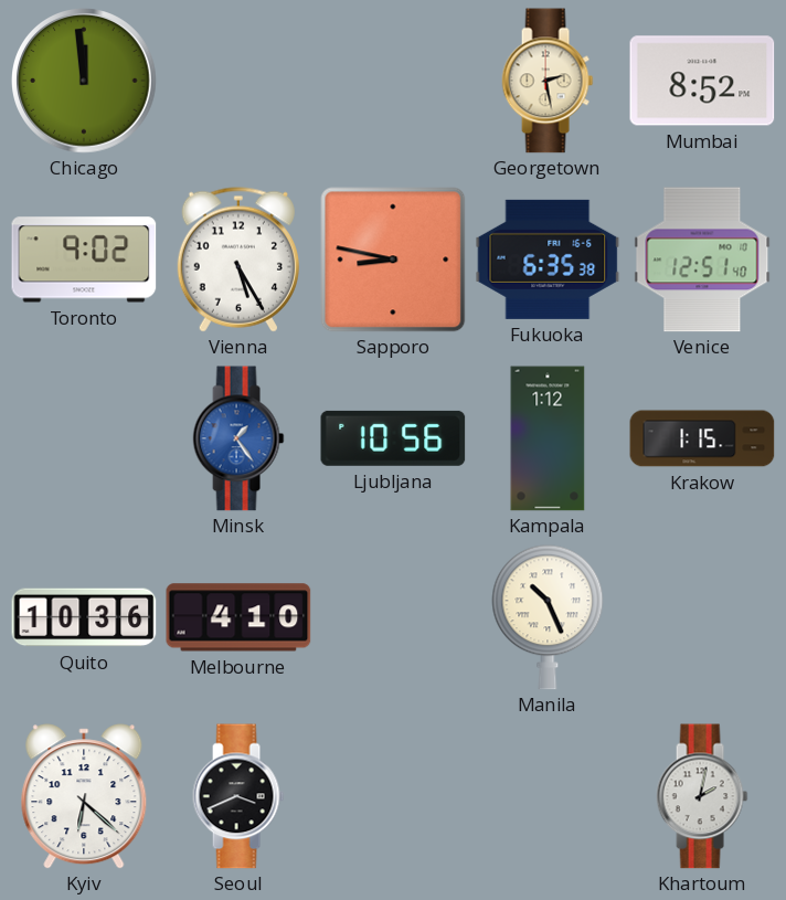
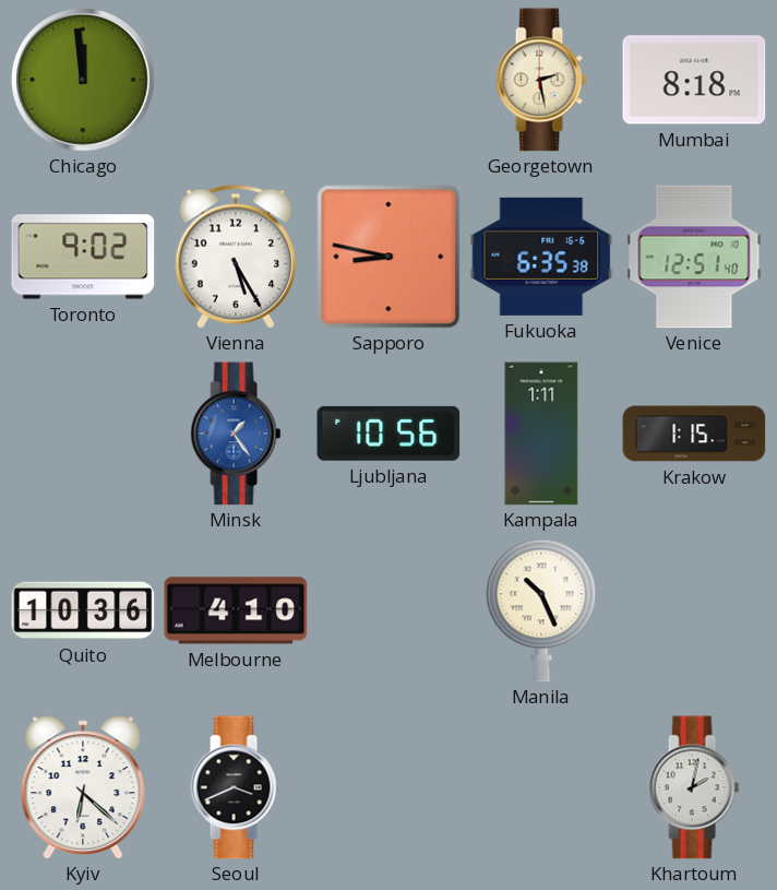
Mumbai: 8:52 -> 8:18
Kampala: 1:12 -> 1:11
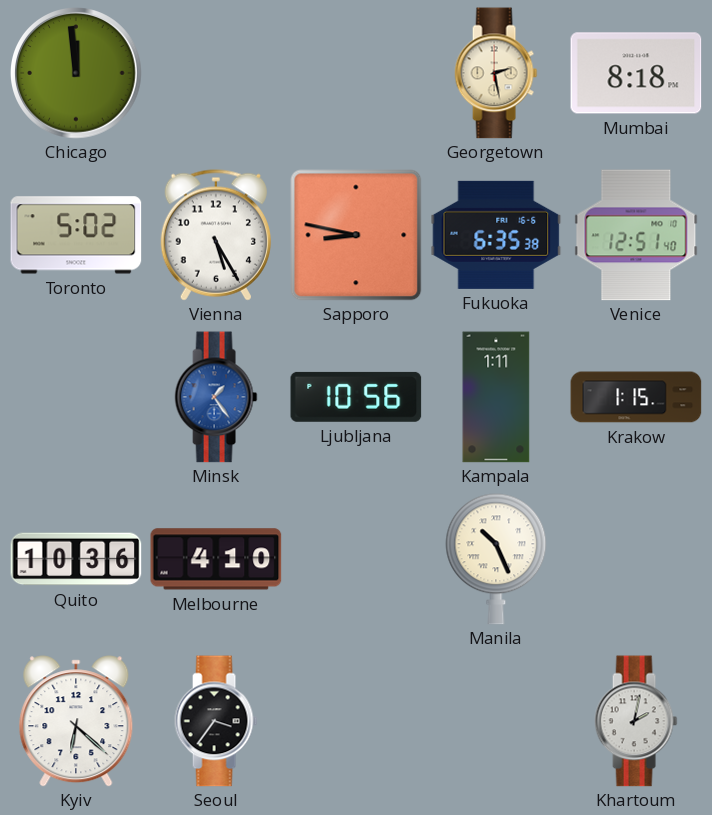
Toronto: 9:02 -> 5:02
Seoul: 3:41 -> 3:36
